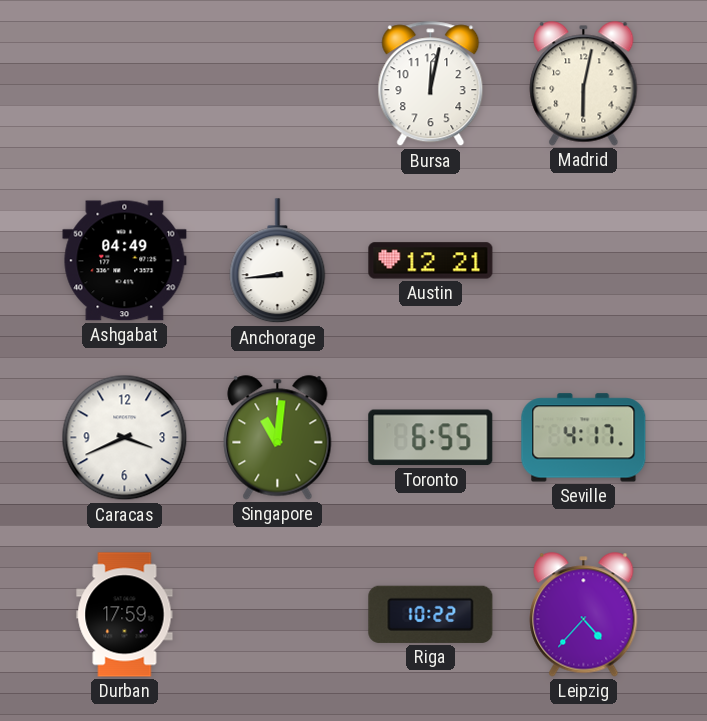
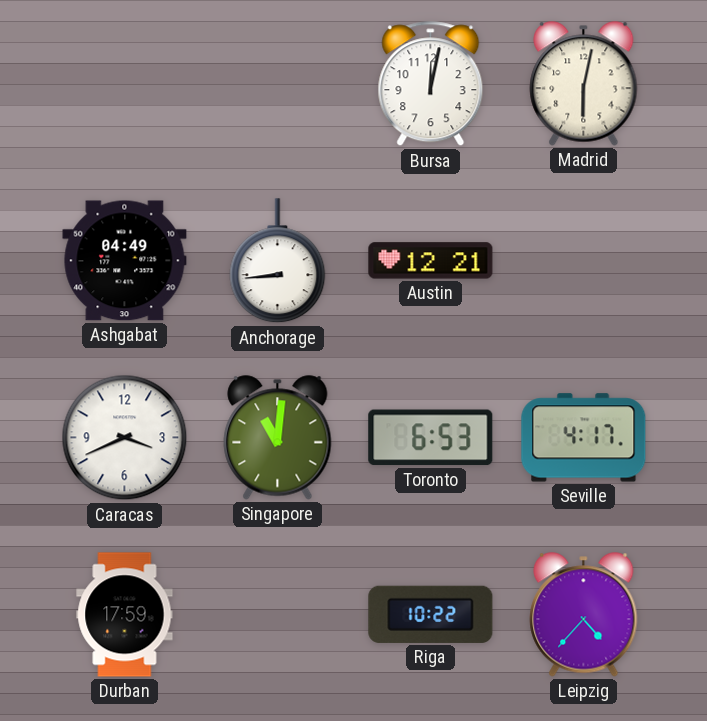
Toronto: 6:55 -> 6:53
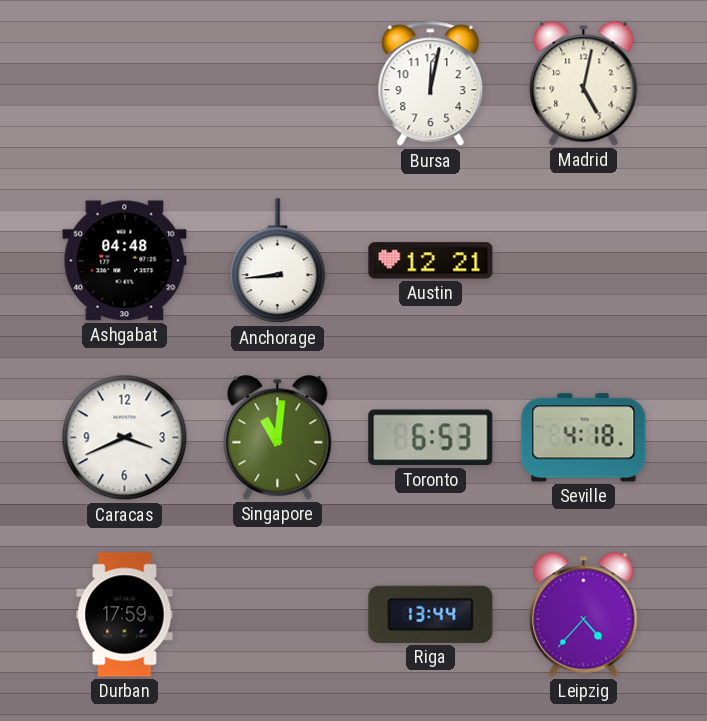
Madrid: 6:02 -> 5:02
Ashgabat: 04:49 -> 04:48
Seville: 4:17 -> 4:18
Riga: 10:22 -> 13:44
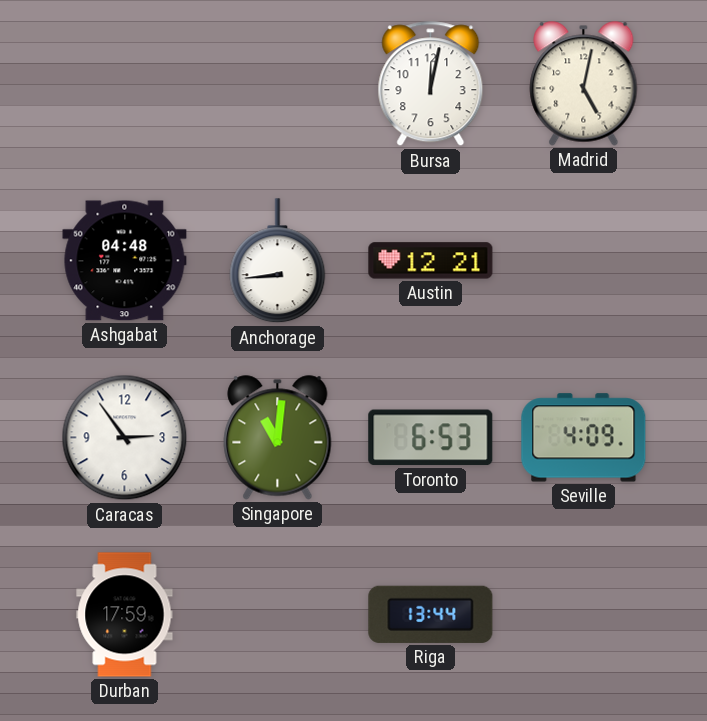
Caracas: 3:41 -> 2:54
Seville: 4:18 -> 4:09
Leipzig: 4:37 -> none
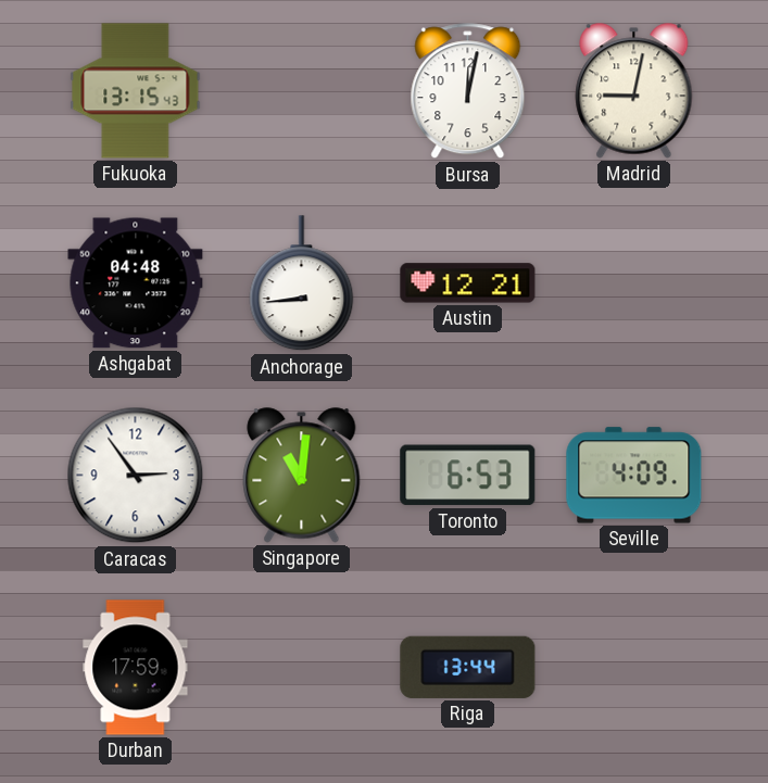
Fukuoka: none -> 13:15
Madrid: 5:02 -> 9:02
